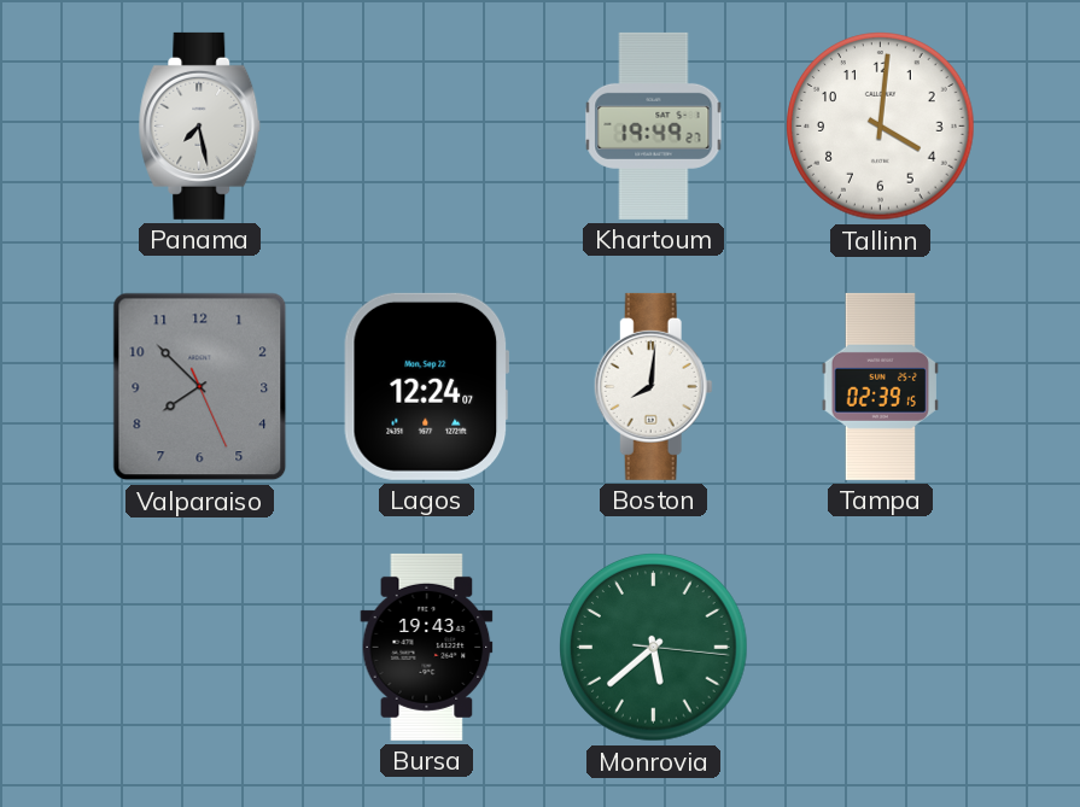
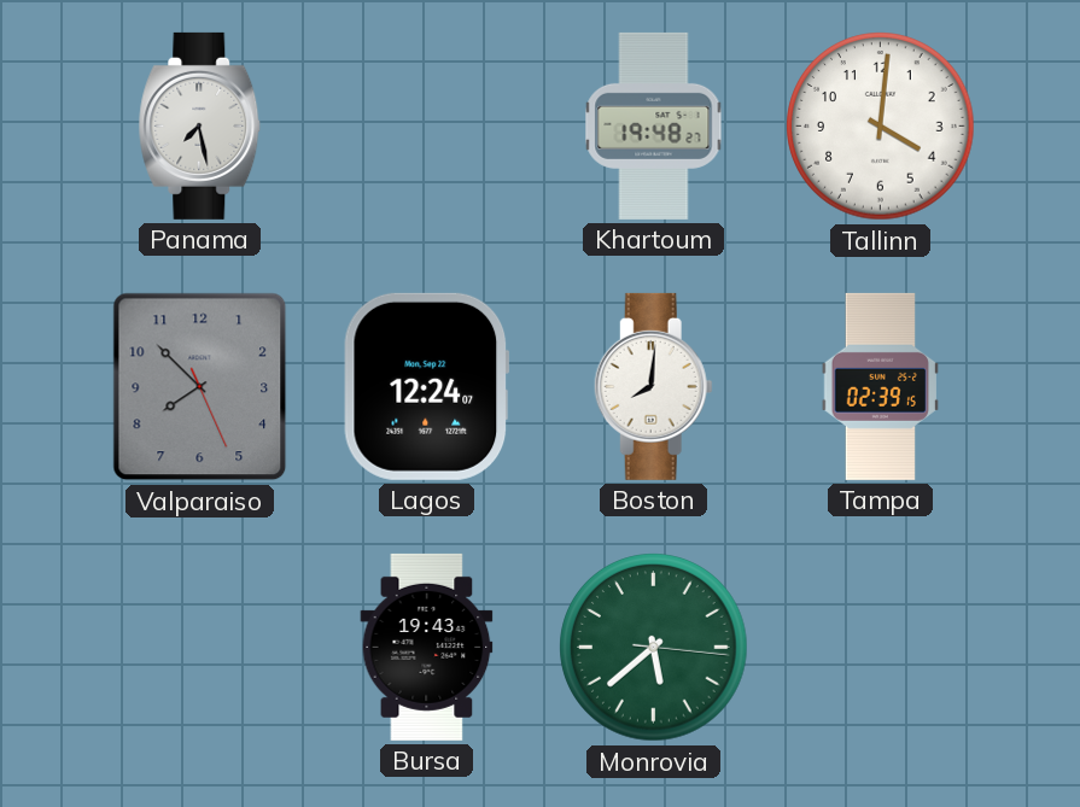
Khartoum: 19:49 -> 19:48
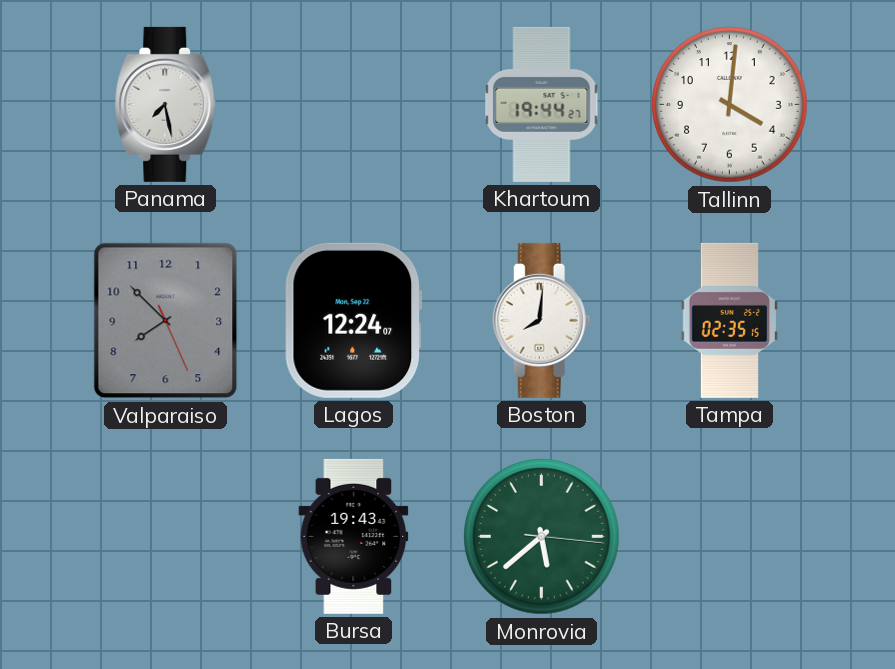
Khartoum: 19:48 -> 19:44
Tampa: 02:39 -> 02:35
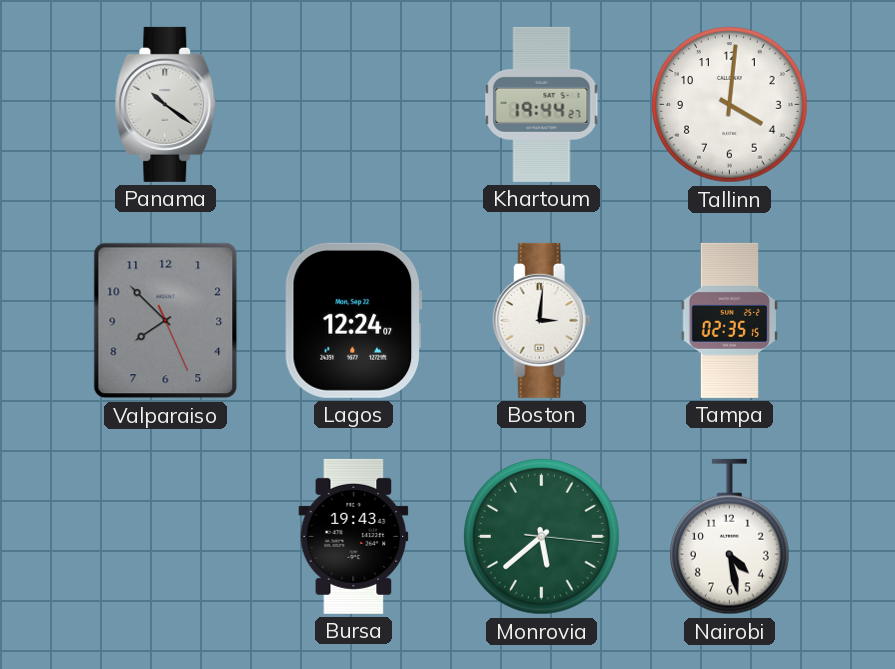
Panama: 7:28 -> 10:21
Boston: 8:01 -> 3:01
Nairobi: none -> 4:28
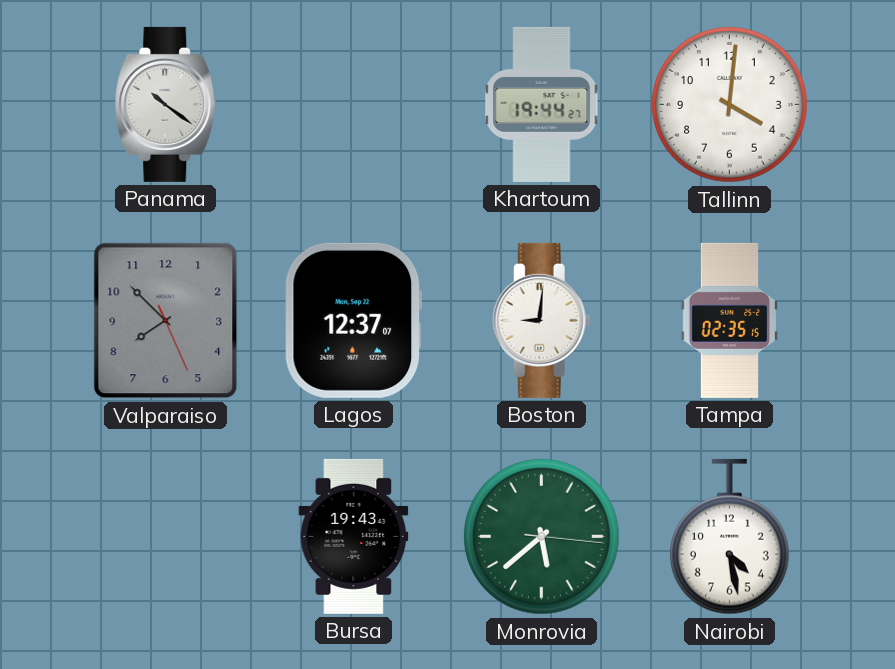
Lagos: 12:24 -> 12:37
Boston: 3:01 -> 9:01
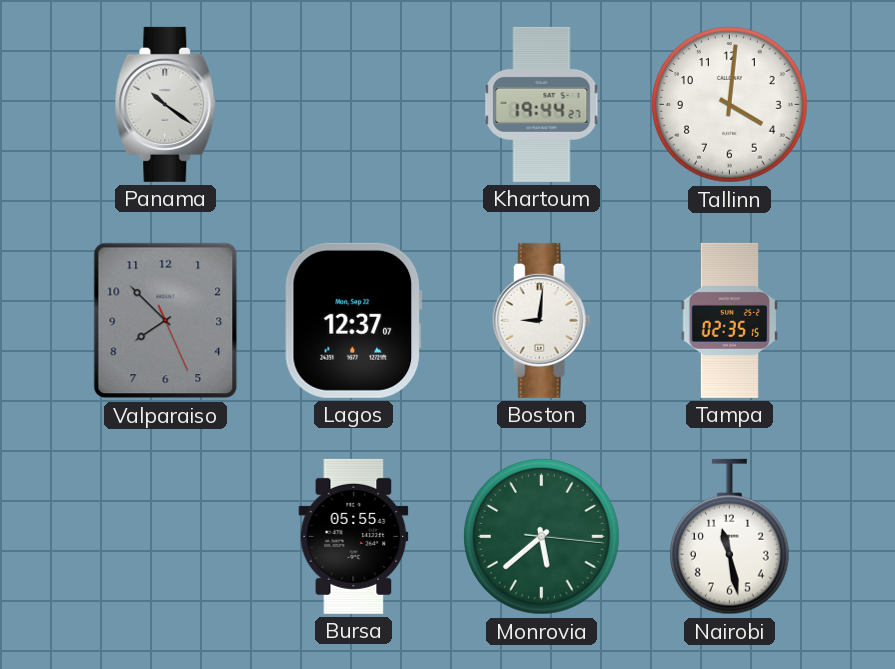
Bursa: 19:43 -> 05:55
Nairobi: 4:28 -> 11:28
